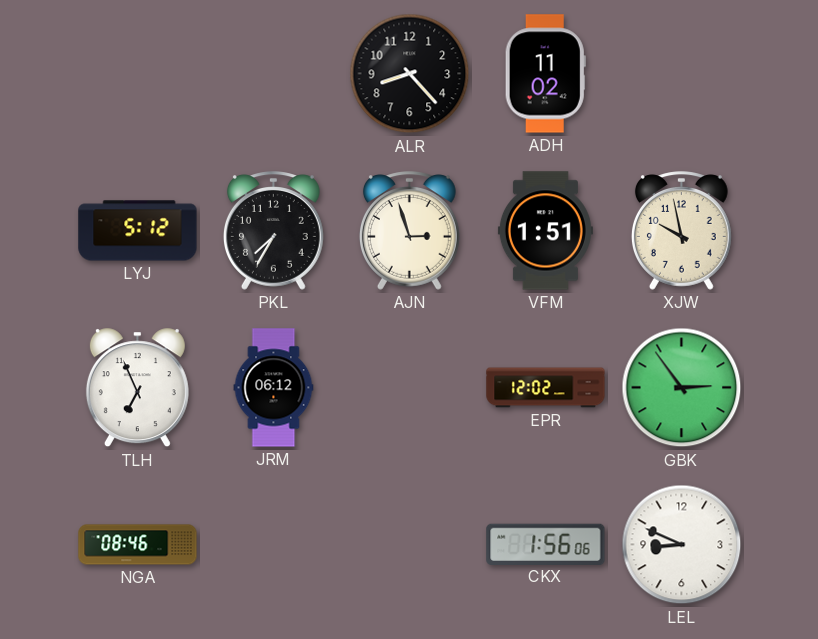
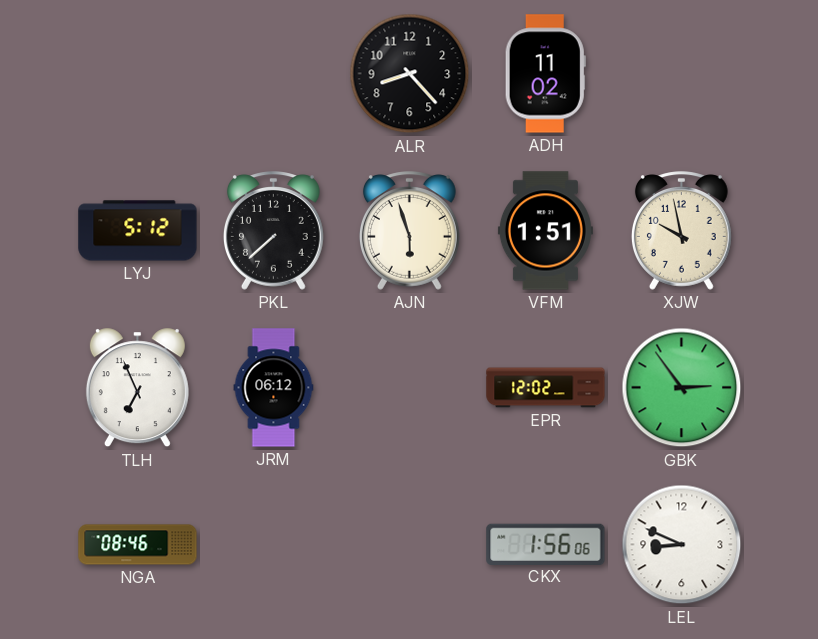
PKL: 7:35 -> 7:38
AJN: 2:57 -> 5:57
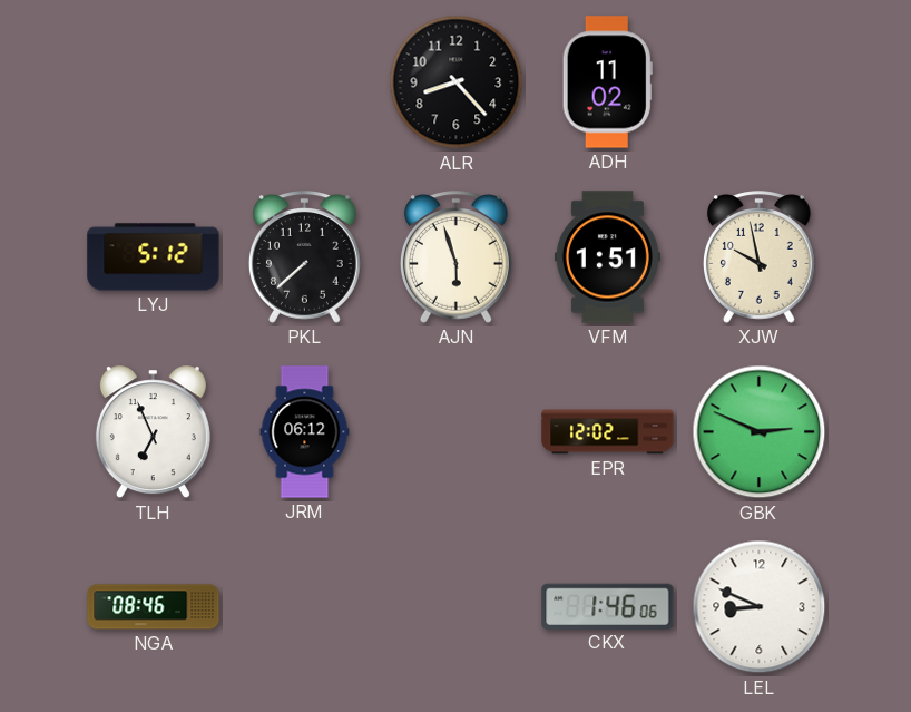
GBK: 2:54 -> 2:49
CKX: 1:56 -> 1:46
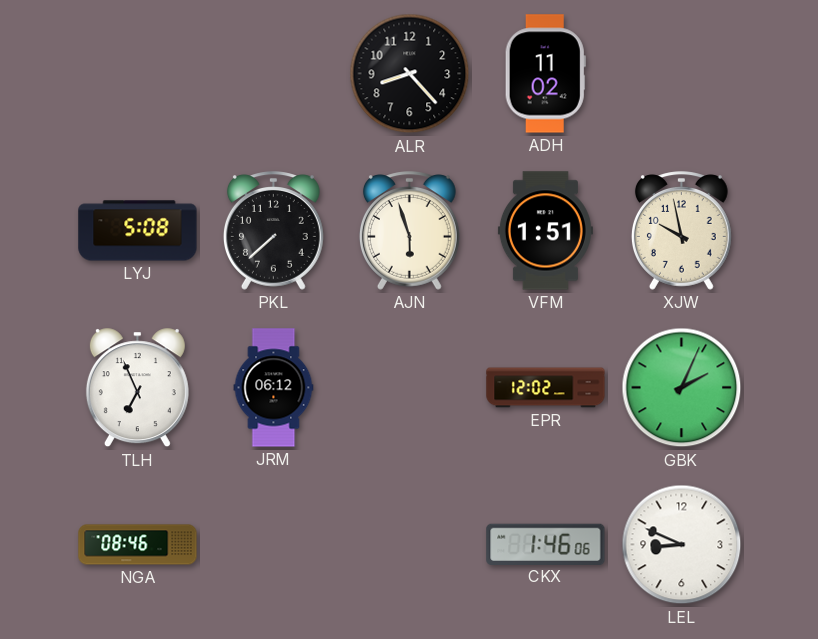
LYJ: 5:12 -> 5:08
GBK: 2:49 -> 2:04
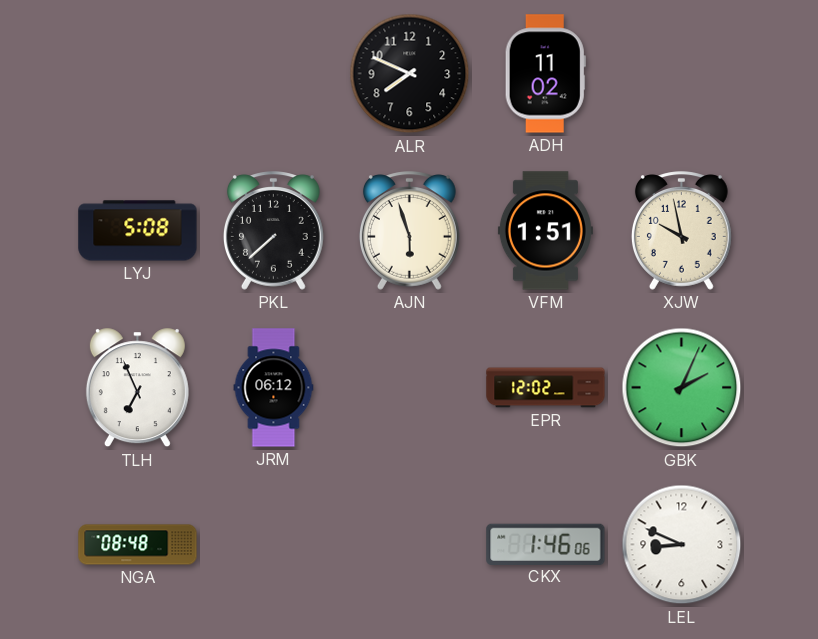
ALR: 8:23 -> 7:49
NGA: 08:46 -> 08:48
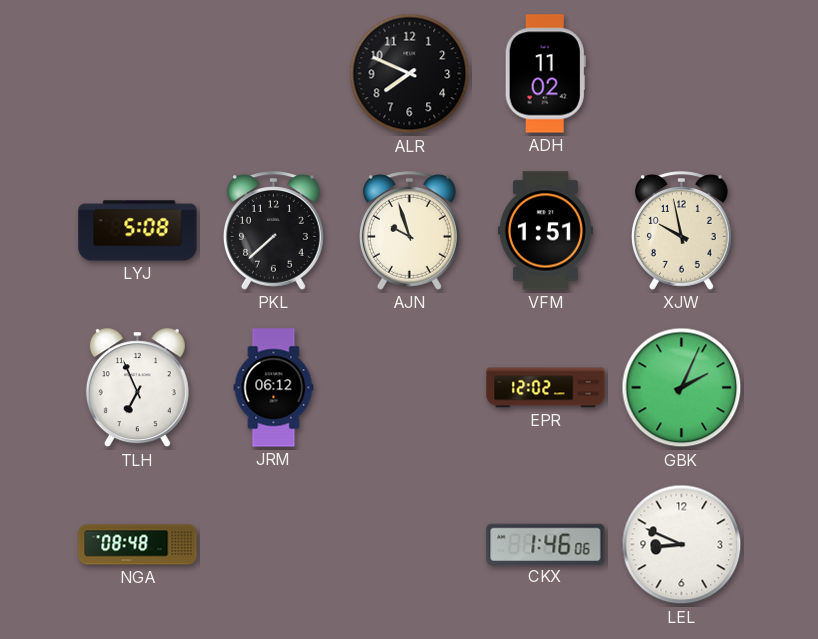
AJN: 5:57 -> 9:57
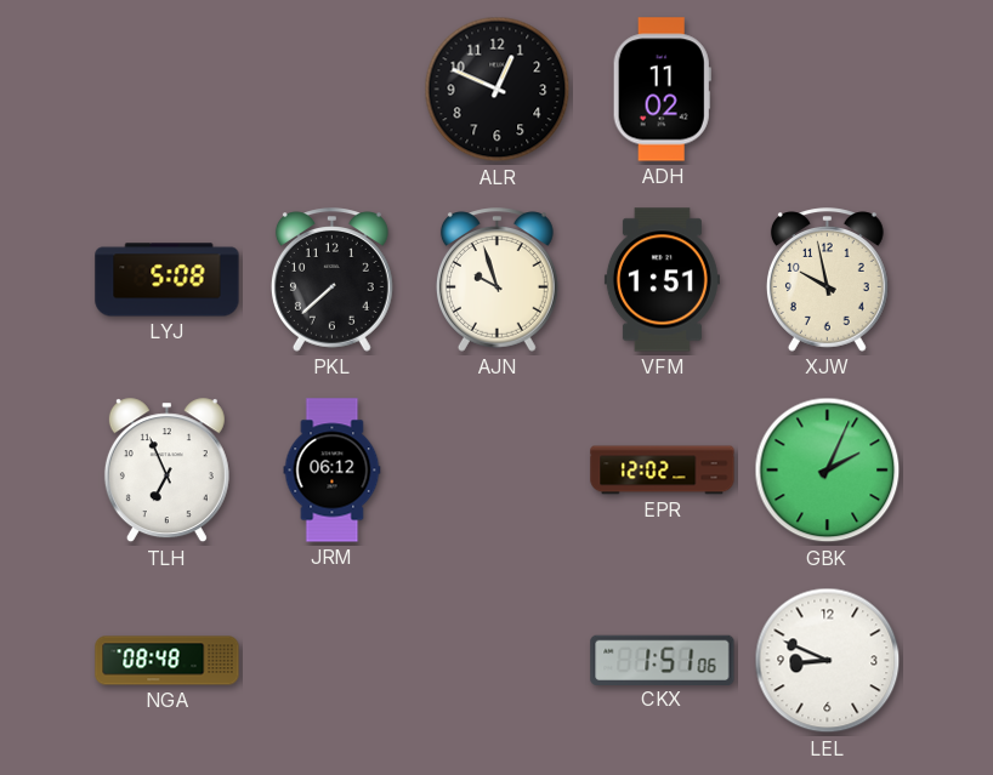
ALR: 7:49 -> 12:49
CKX: 1:46 -> 1:51
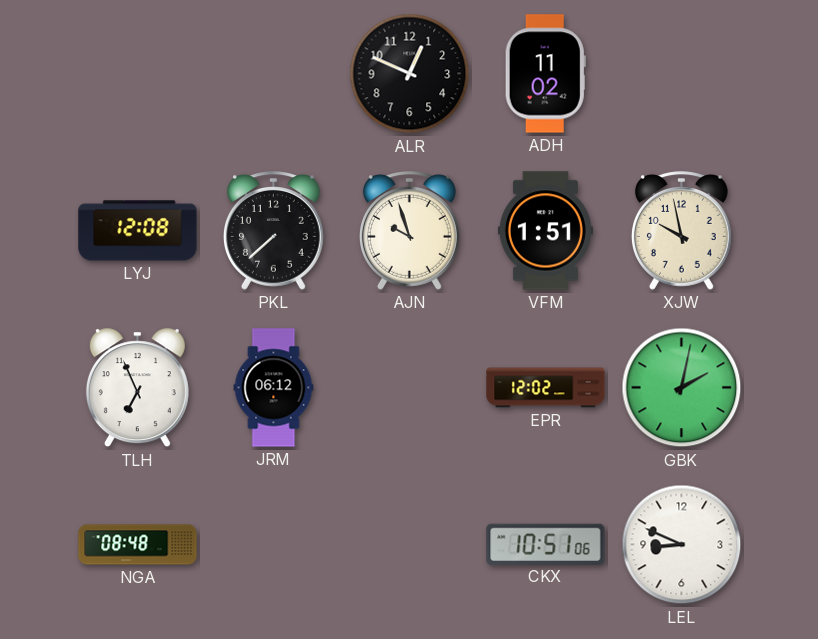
LYJ: 5:08 -> 12:08
GBK: 2:04 -> 2:02
CKX: 1:51 -> 10:51
